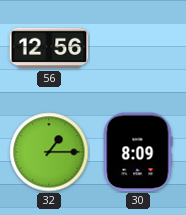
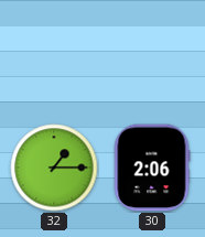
56: 12:56 -> none
30: 8:09 -> 2:06
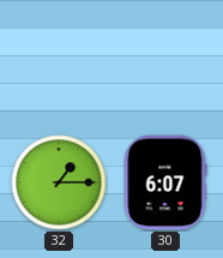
30: 2:06 -> 6:07
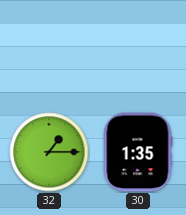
30: 6:07 -> 1:35
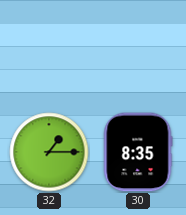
30: 1:35 -> 8:35
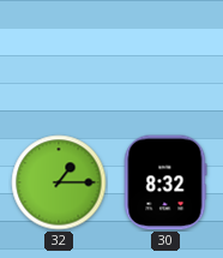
30: 8:35 -> 8:32
